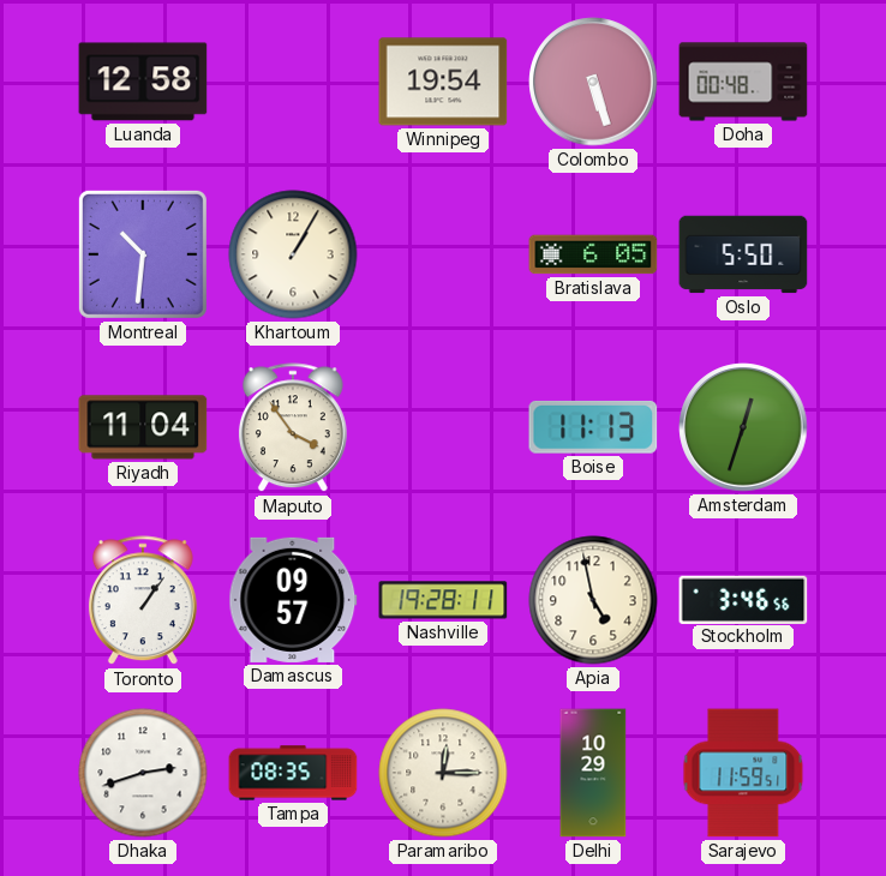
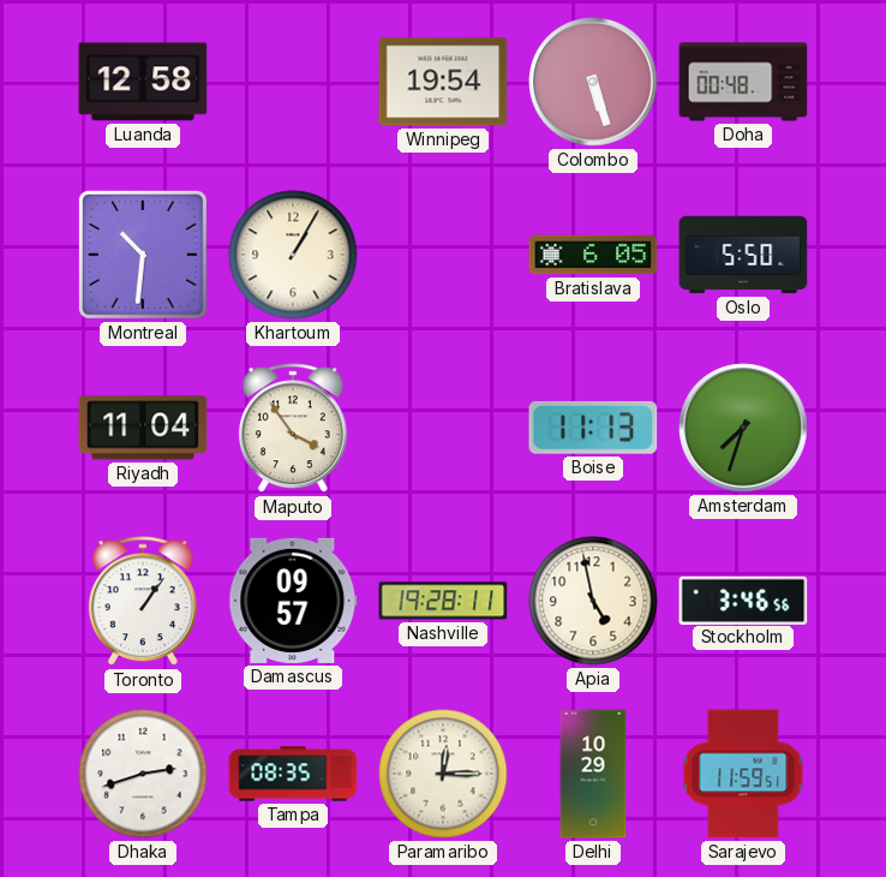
Amsterdam: 12:33 -> 7:33
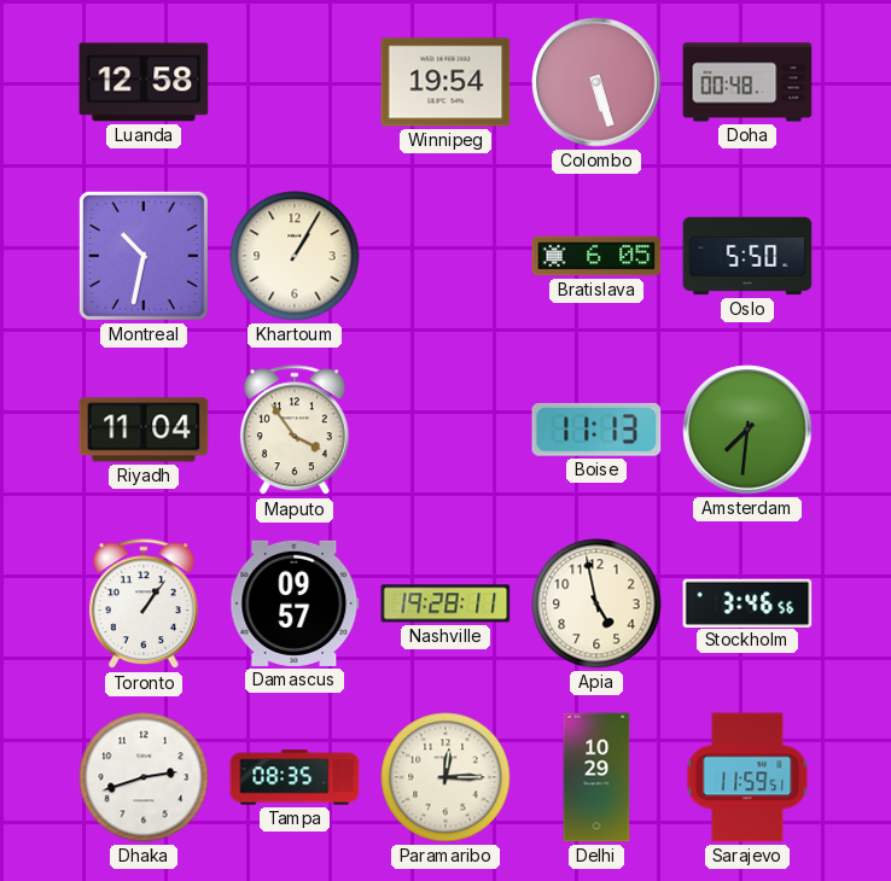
Montreal: 10:31 -> 10:32
Amsterdam: 7:33 -> 7:31
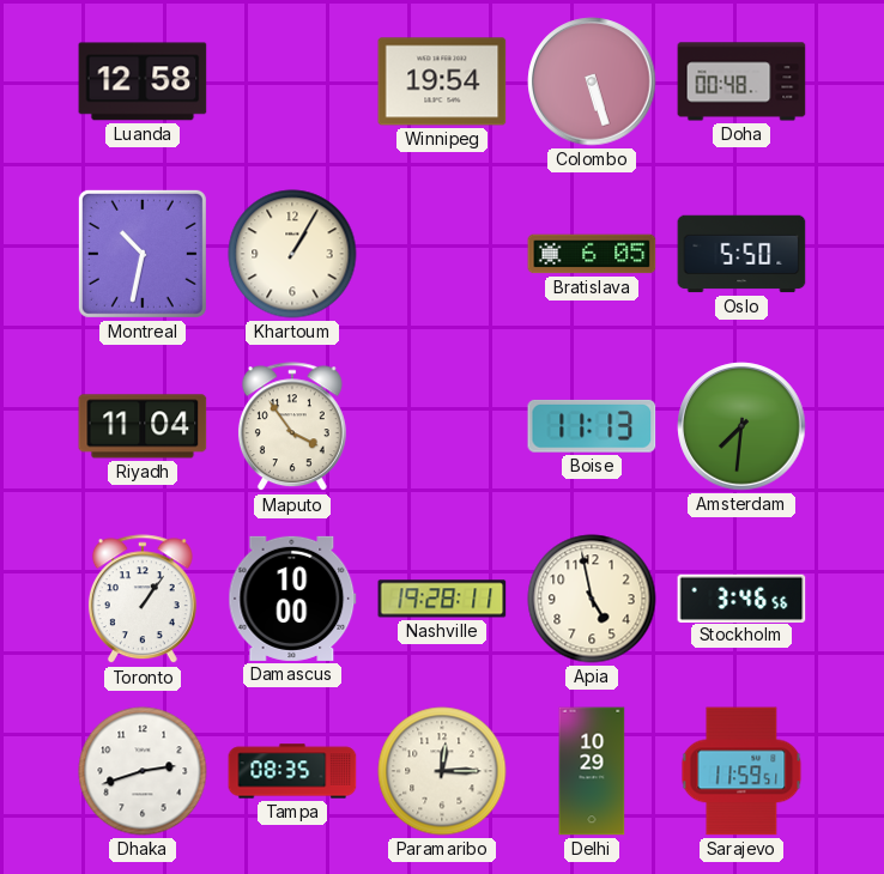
Damascus: 09:57 -> 10:00
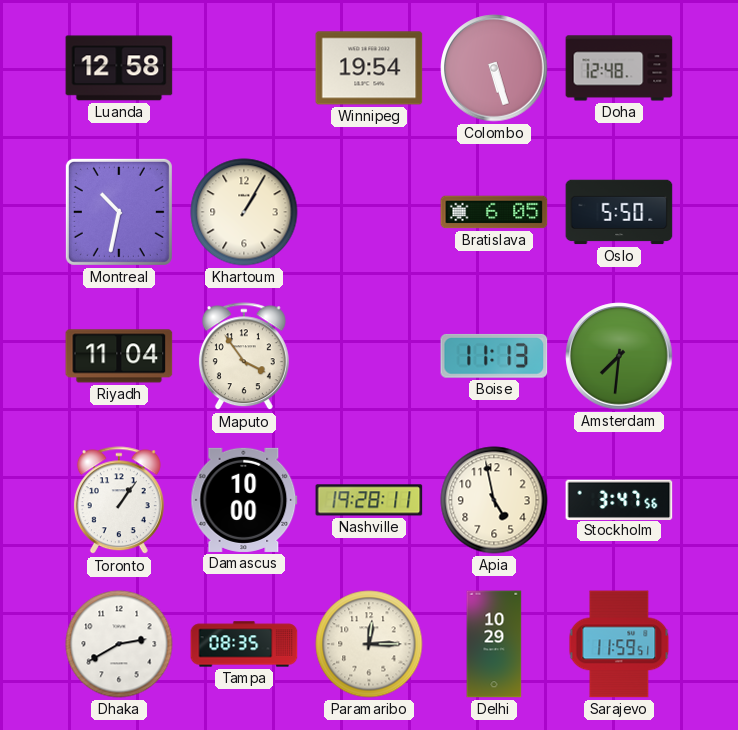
Doha: 00:48 -> 12:48
Stockholm: 3:46 -> 3:47
Dhaka: 2:42 -> 2:40
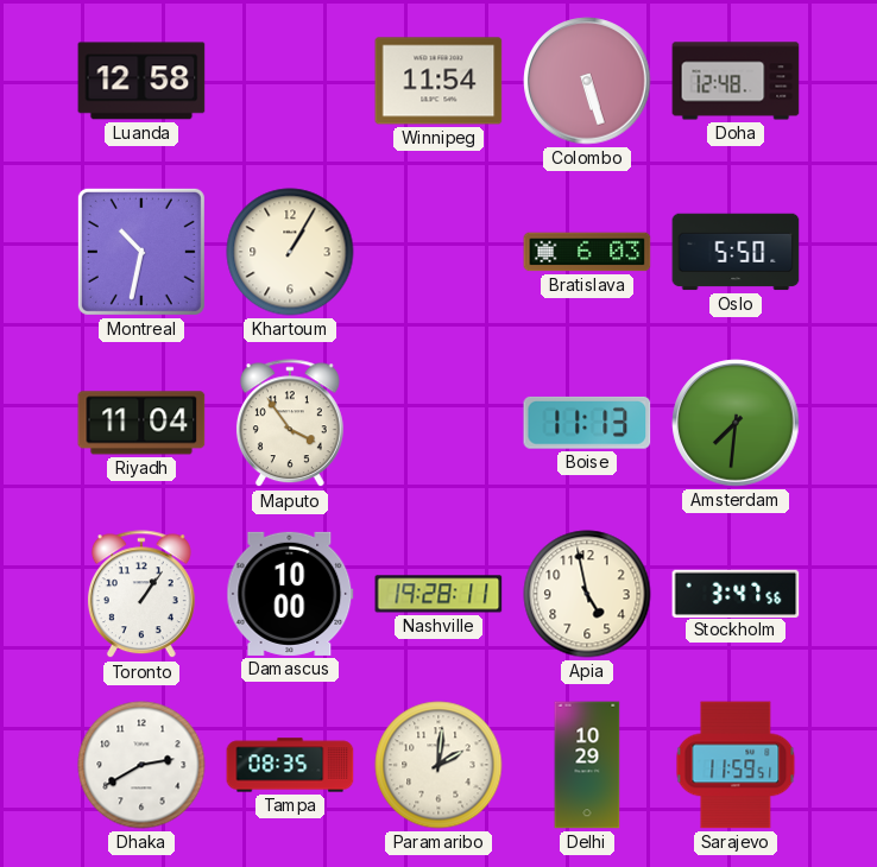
Winnipeg: 19:54 -> 11:54
Bratislava: 6:05 -> 6:03
Paramaribo: 12:15 -> 2:01
